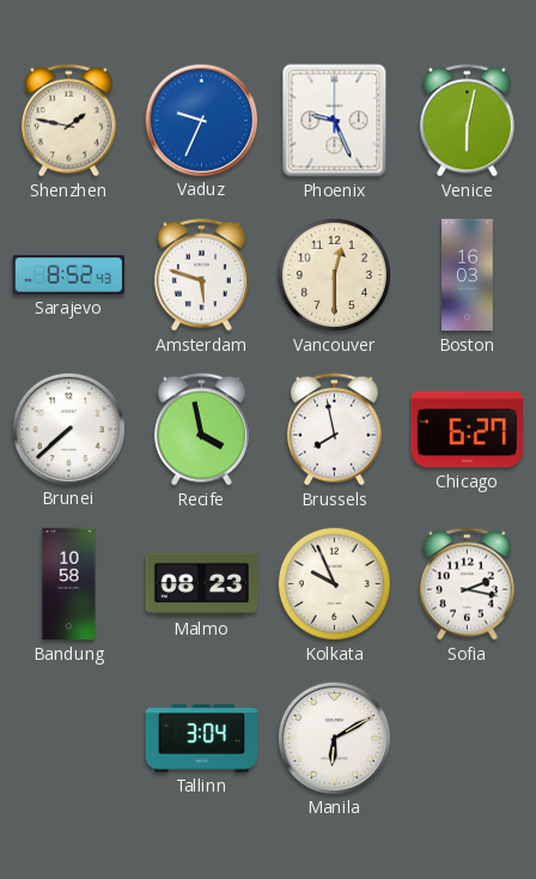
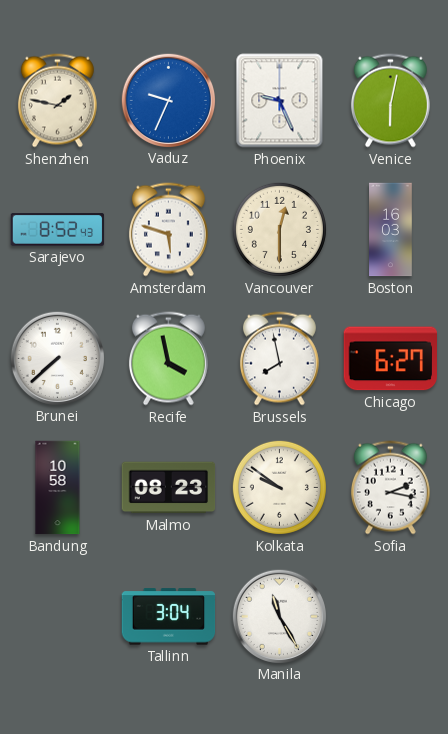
Kolkata: 9:56 -> 9:51
Manila: 6:10 -> 11:25
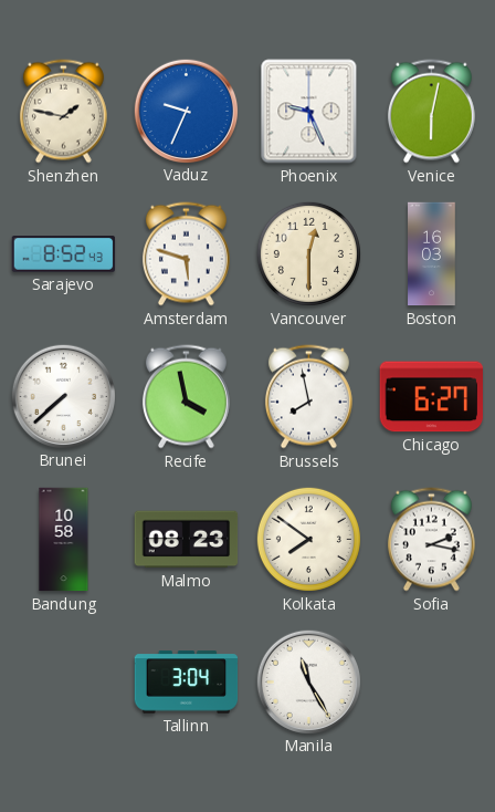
Kolkata: 9:51 -> 7:51
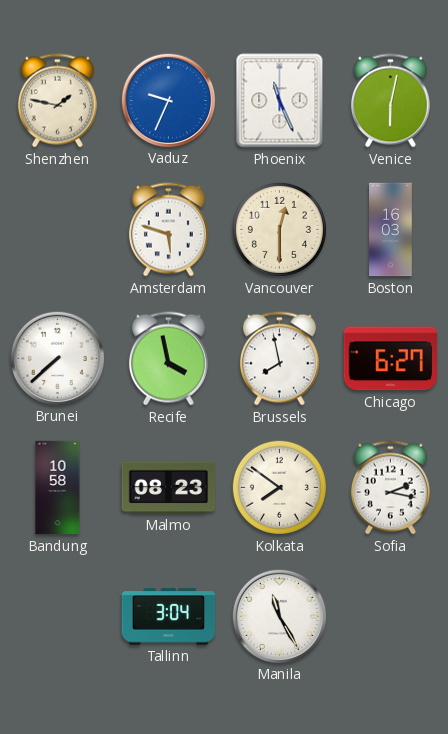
Phoenix: 9:26 -> 11:26
Sarajevo: 8:52 -> none
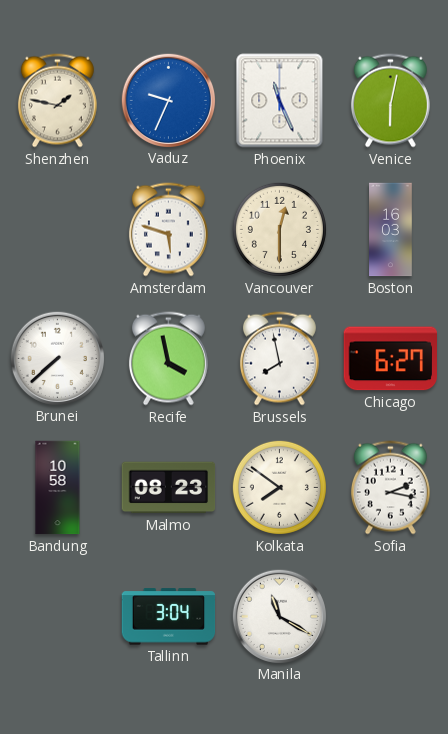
Manila: 11:25 -> 11:20
